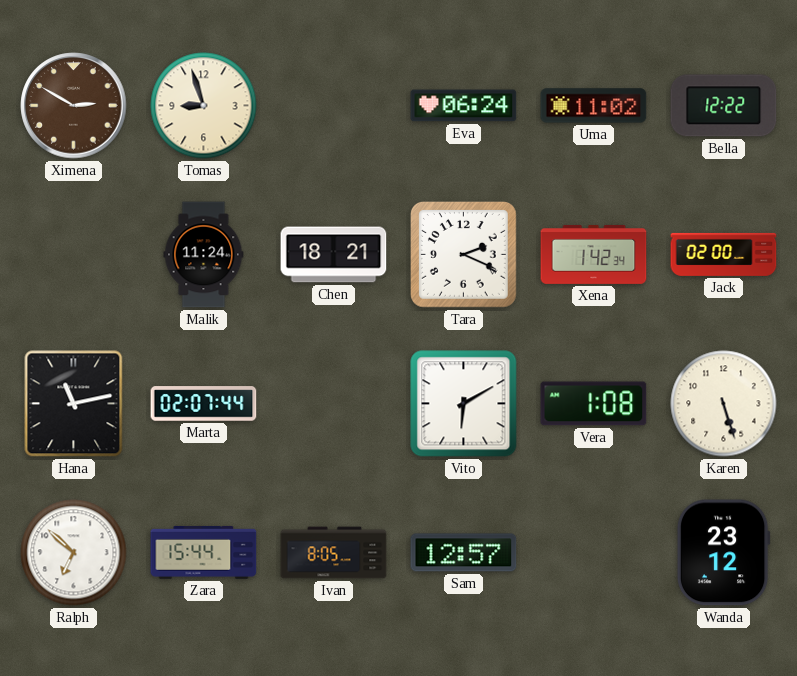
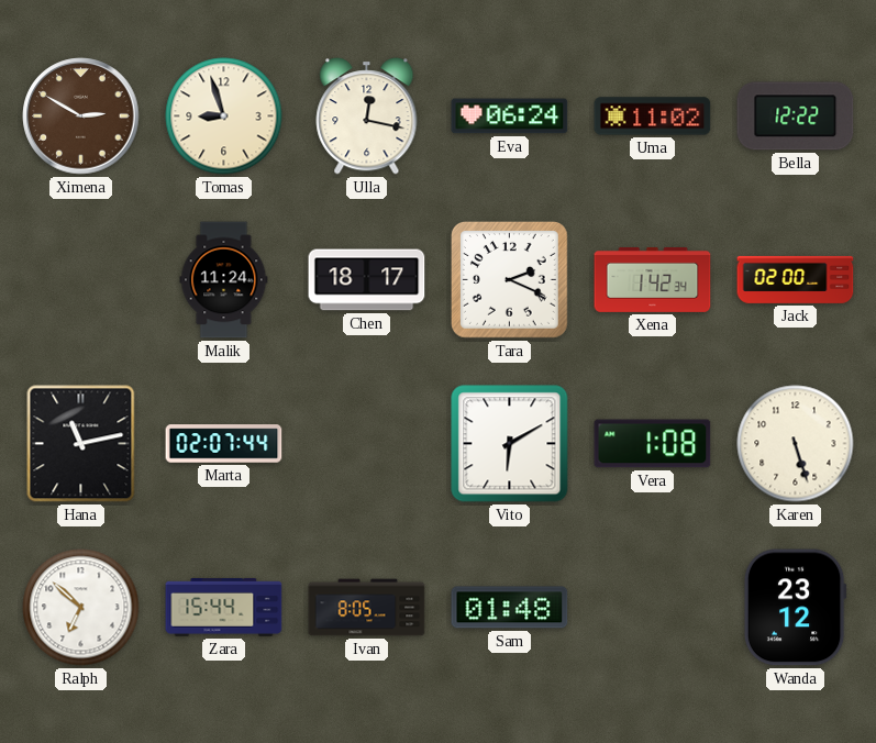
Ulla: none -> 12:17
Chen: 18:21 -> 18:17
Sam: 12:57 -> 01:48
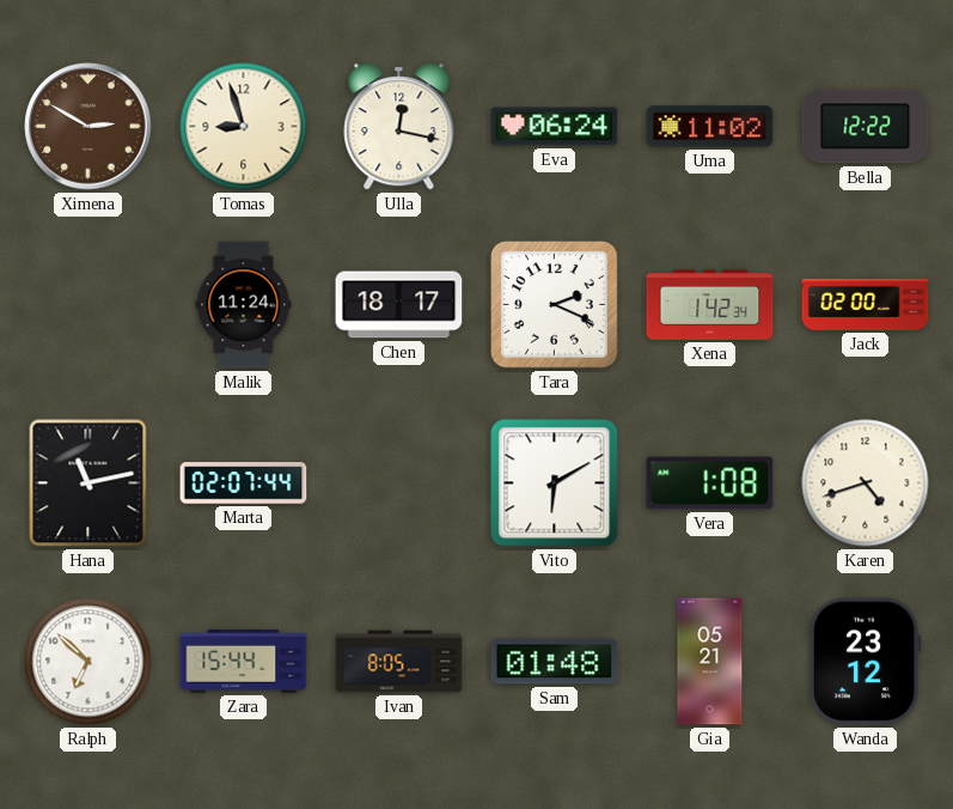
Karen: 5:27 -> 4:42
Gia: none -> 05:21
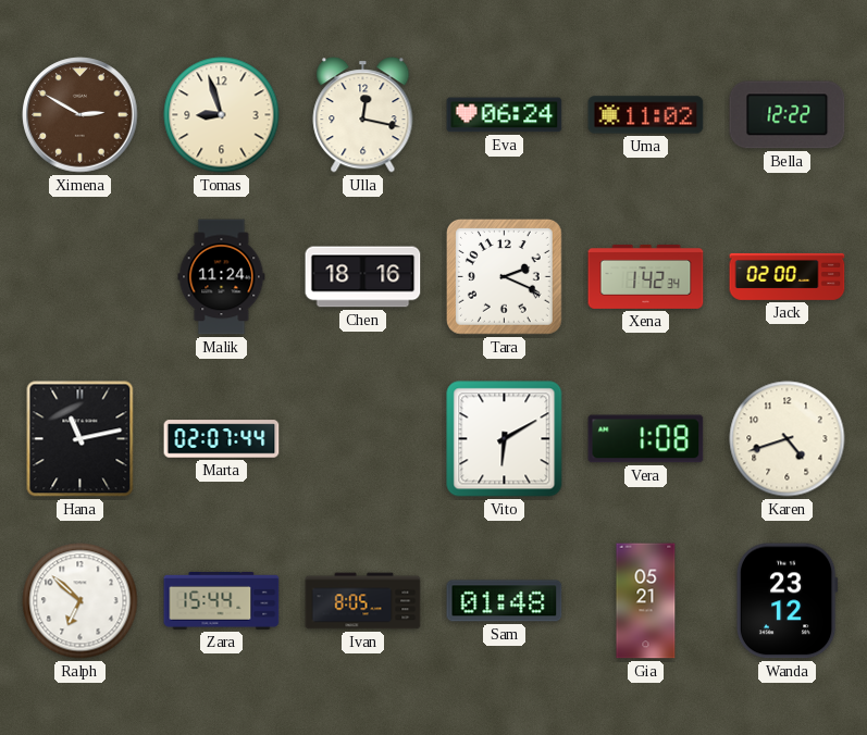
Chen: 18:17 -> 18:16
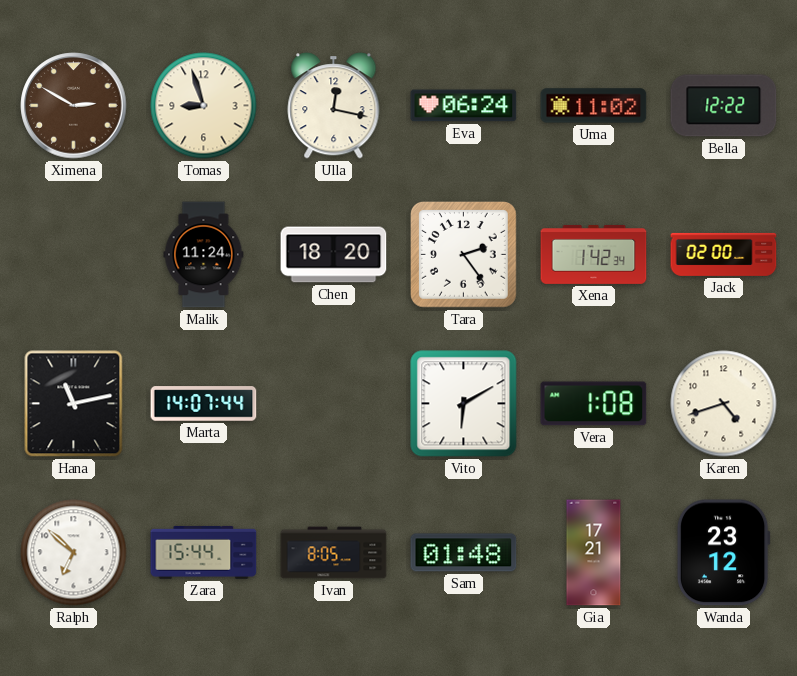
Chen: 18:16 -> 18:20
Tara: 2:19 -> 2:24
Marta: 02:07 -> 14:07
Gia: 05:21 -> 17:21
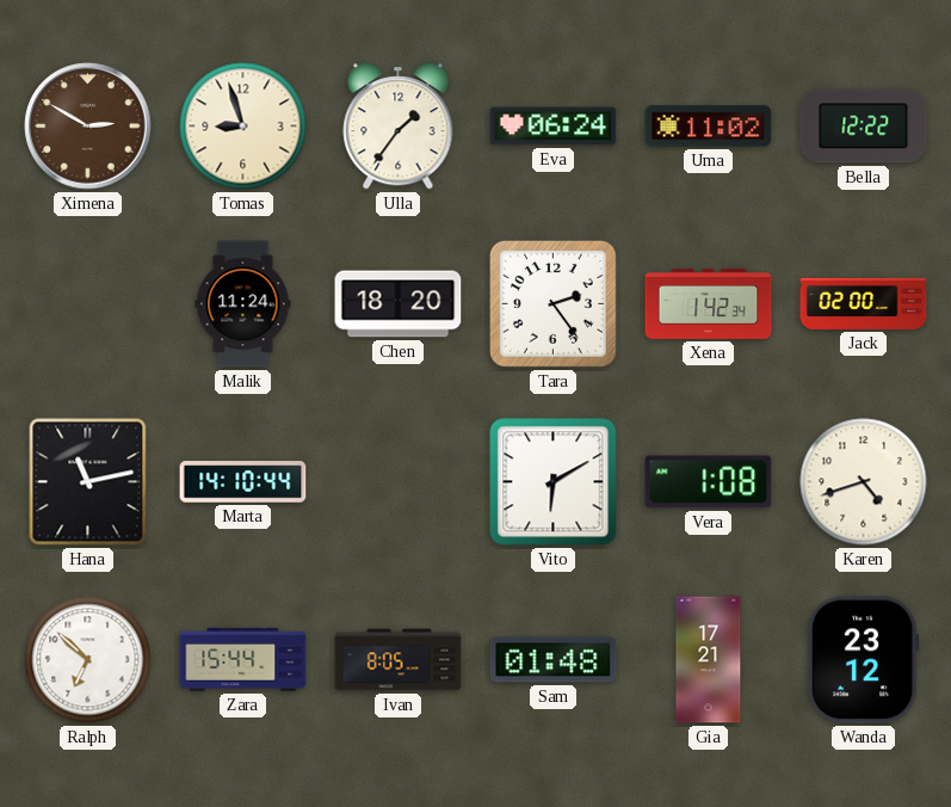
Ulla: 12:17 -> 1:36
Marta: 14:07 -> 14:10
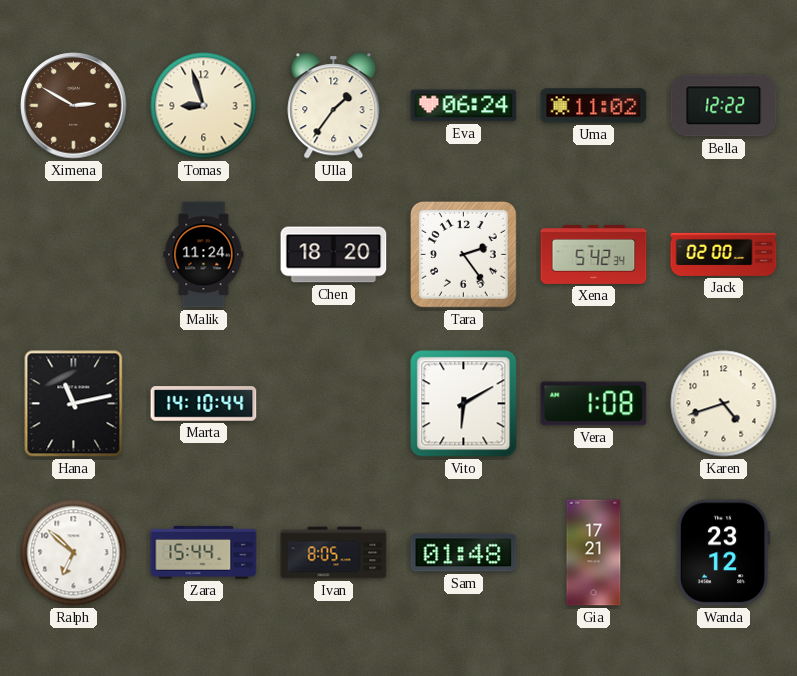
Xena: 1:42 -> 5:42
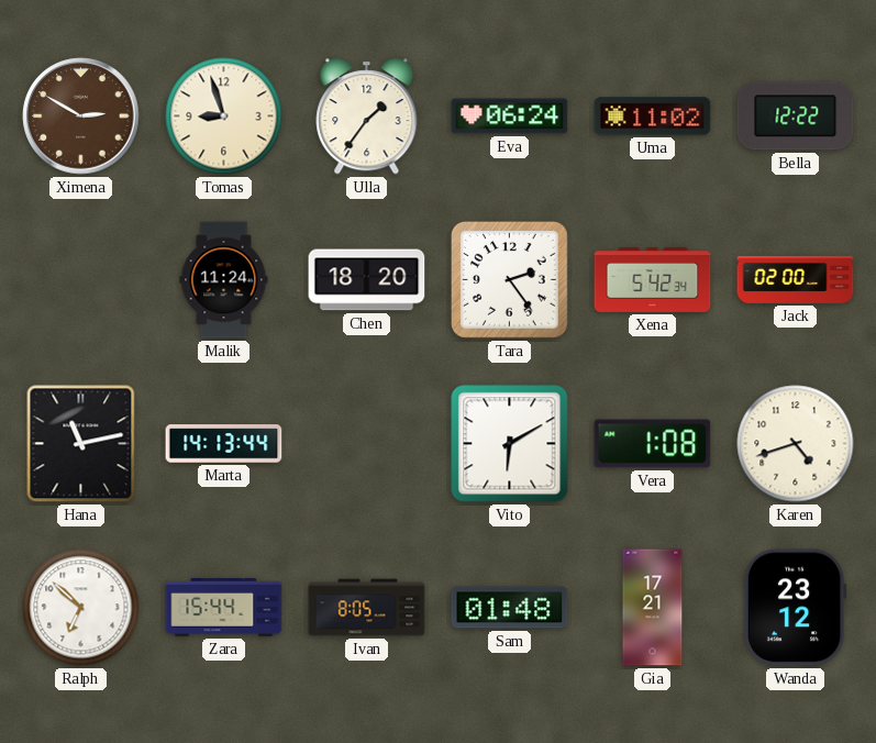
Marta: 14:10 -> 14:13
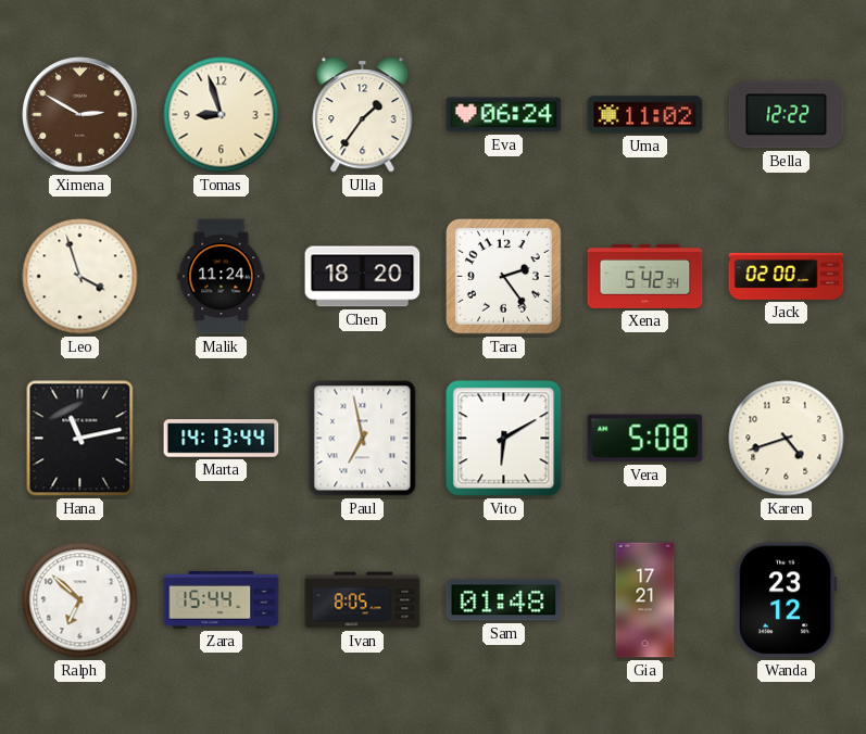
Leo: none -> 3:57
Paul: none -> 6:58
Vera: 1:08 -> 5:08
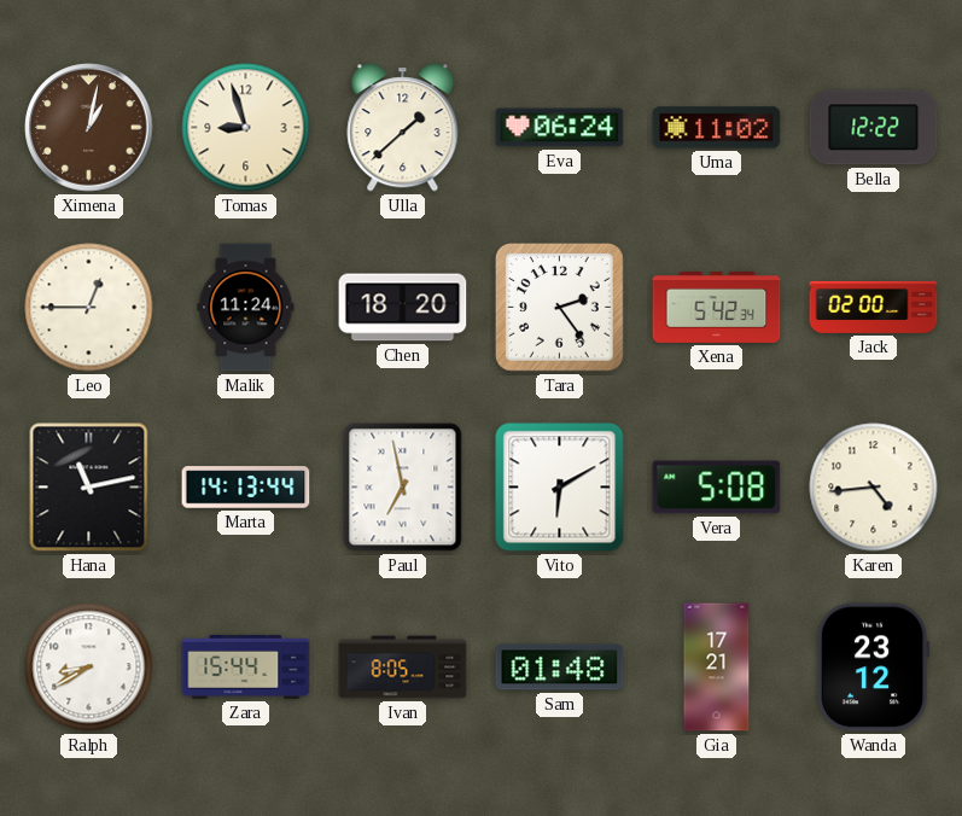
Ximena: 2:50 -> 1:02
Ulla: 1:36 -> 1:38
Leo: 3:57 -> 12:45
Karen: 4:42 -> 4:44
Ralph: 6:52 -> 8:40
